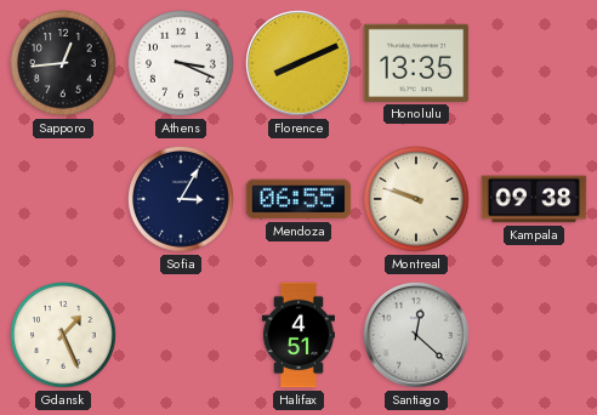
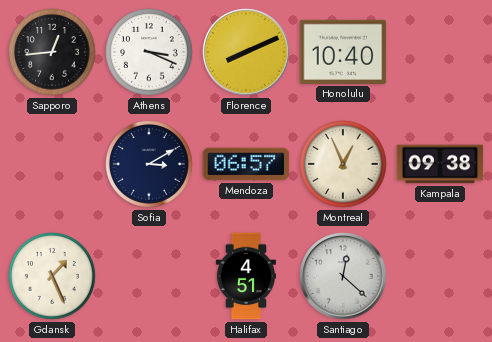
Honolulu: 13:35 -> 10:40
Sofia: 3:05 -> 3:10
Mendoza: 06:55 -> 06:57
Montreal: 9:48 -> 12:56
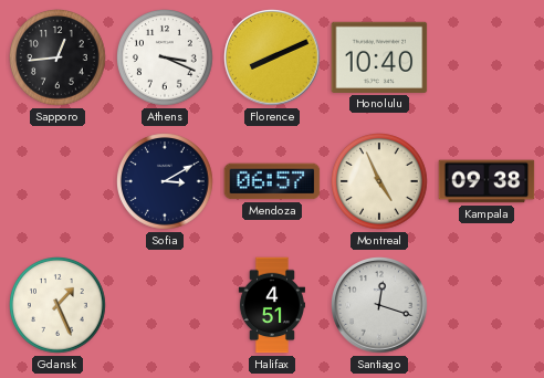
Montreal: 12:56 -> 4:56
Santiago: 12:22 -> 12:18
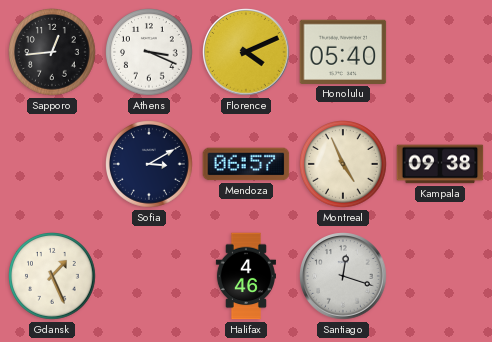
Florence: 8:11 -> 4:11
Honolulu: 10:40 -> 05:40
Halifax: 4:51 -> 4:46
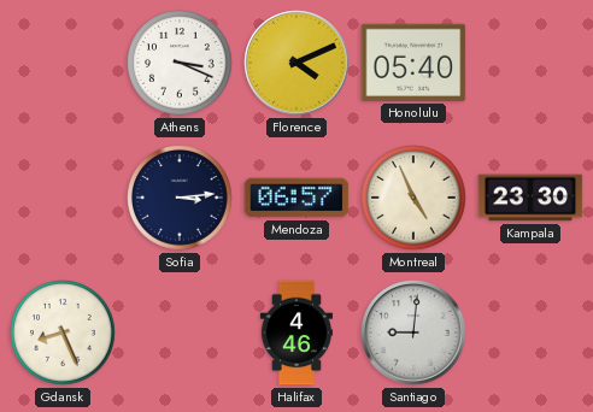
Sapporo: 12:44 -> none
Sofia: 3:10 -> 3:14
Kampala: 09:38 -> 23:30
Gdansk: 1:26 -> 8:26
Santiago: 12:18 -> 9:01
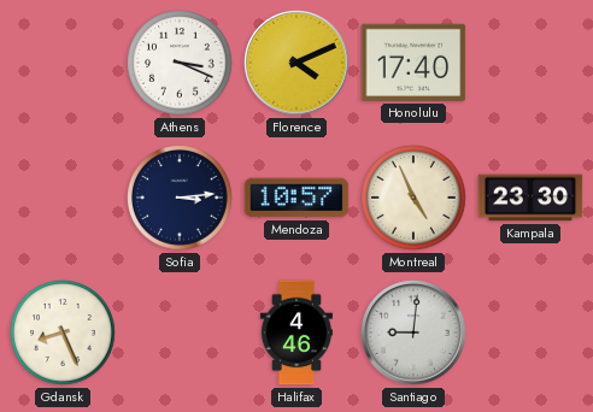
Honolulu: 05:40 -> 17:40
Mendoza: 06:57 -> 10:57
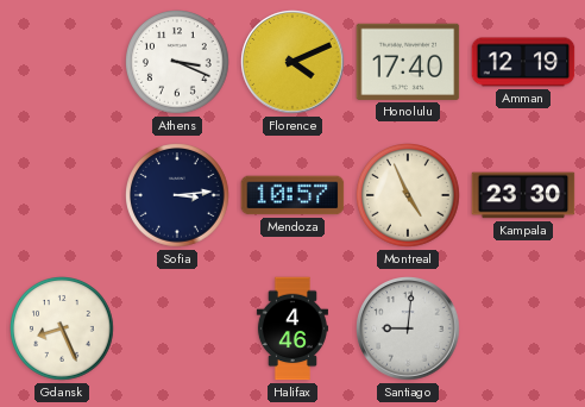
Amman: none -> 12:19
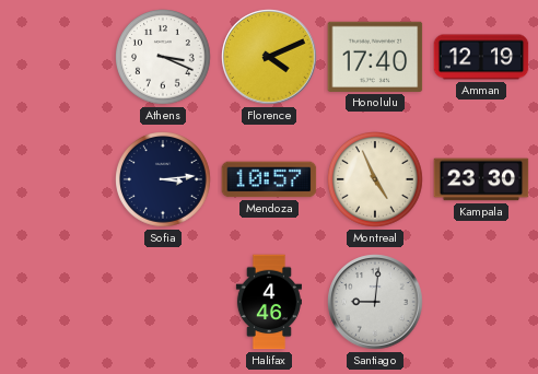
Gdansk: 8:26 -> none
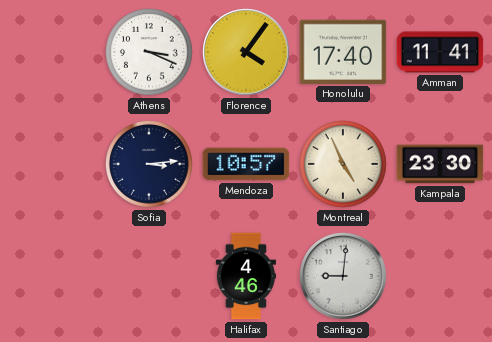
Florence: 4:11 -> 4:06
Amman: 12:19 -> 11:41
